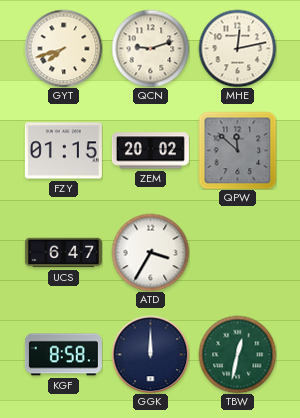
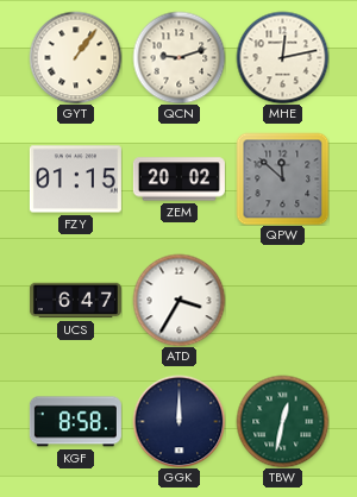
GYT: 7:42 -> 1:06
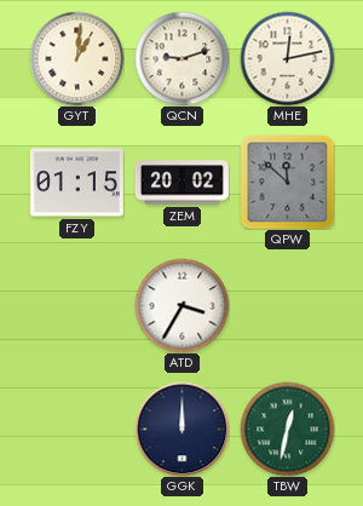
GYT: 1:06 -> 1:01
UCS: 6:47 -> none
KGF: 8:58 -> none
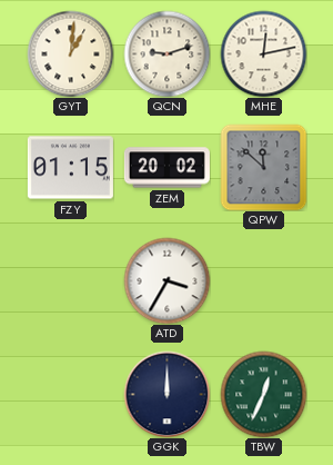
TBW: 12:32 -> 12:34
